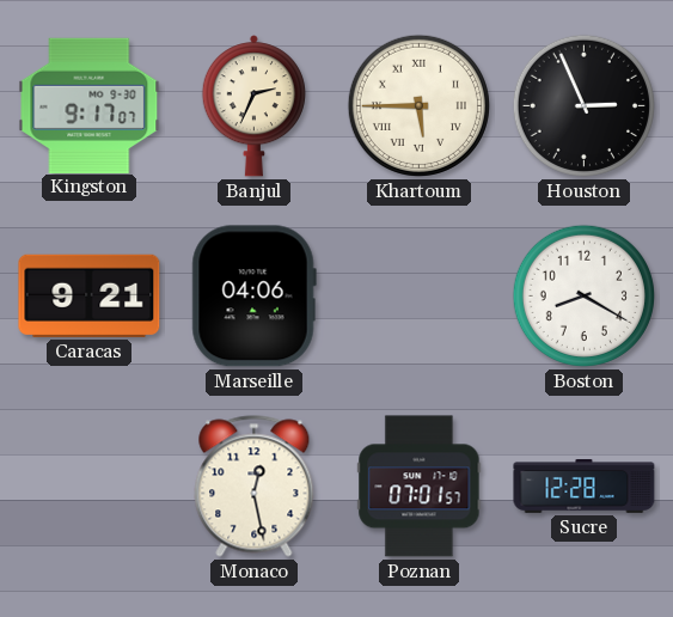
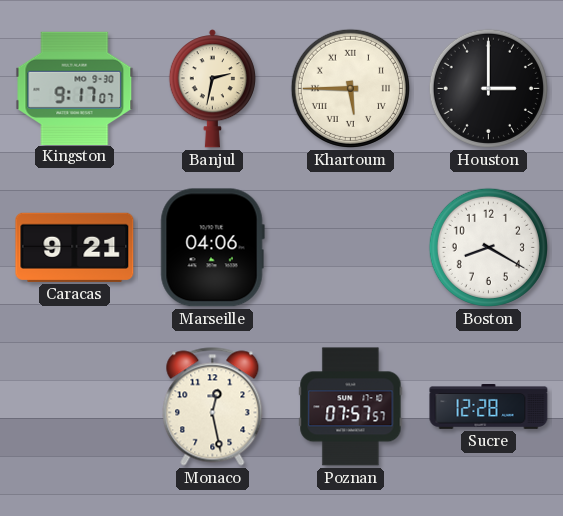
Banjul: 2:34 -> 2:32
Houston: 2:56 -> 3:00
Poznan: 07:01 -> 07:57
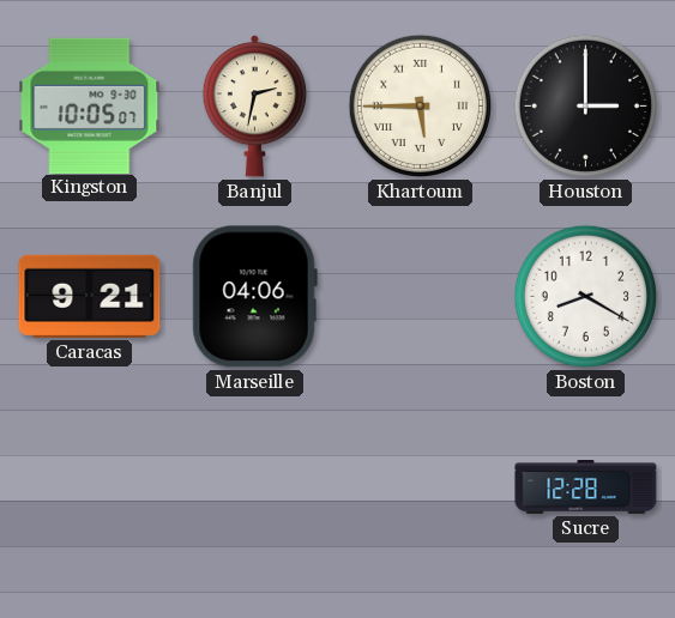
Kingston: 9:17 -> 10:05
Monaco: 12:28 -> none
Poznan: 07:57 -> none
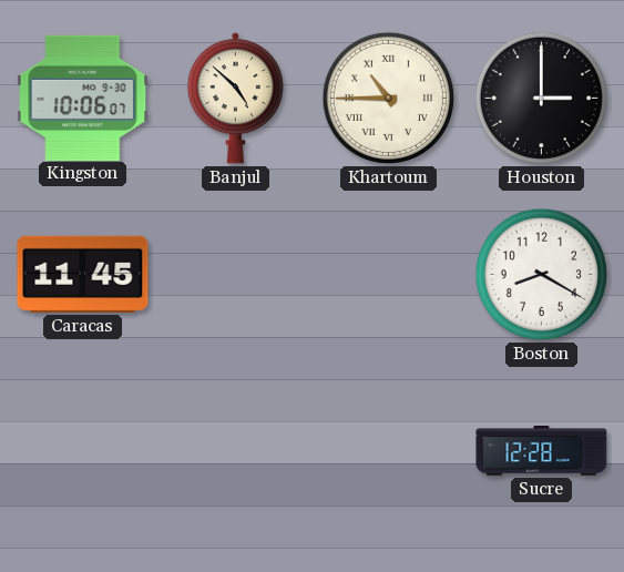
Kingston: 10:05 -> 10:06
Banjul: 2:32 -> 4:52
Khartoum: 5:45 -> 10:45
Caracas: 9:21 -> 11:45
Marseille: 04:06 -> none
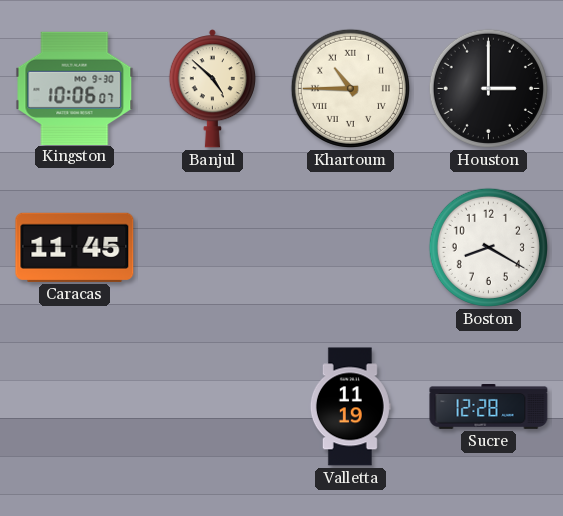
Valletta: none -> 11:19
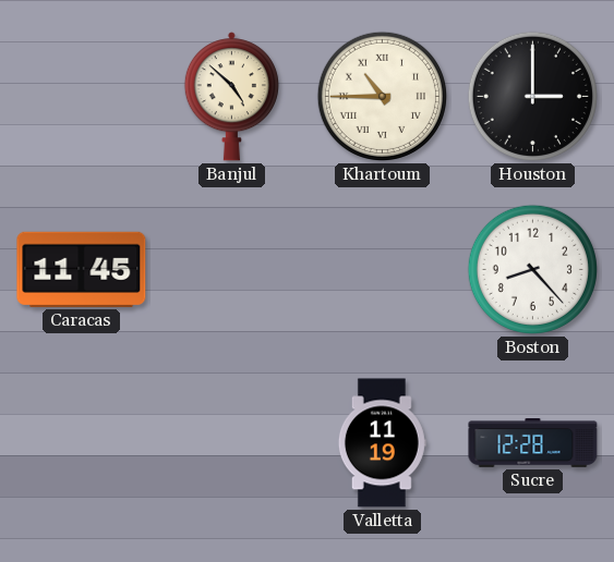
Kingston: 10:06 -> none
Boston: 8:20 -> 8:23
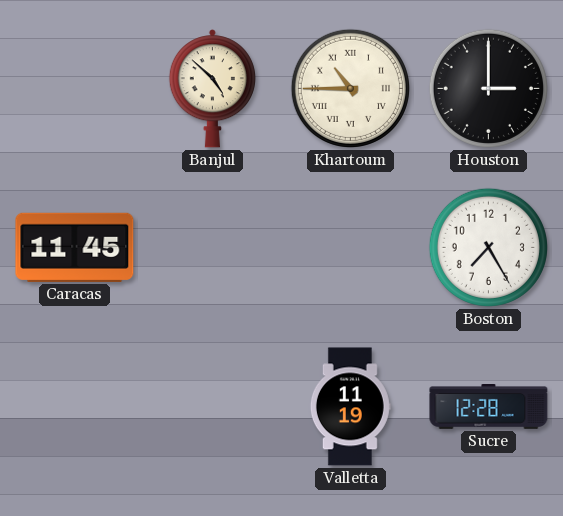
Boston: 8:23 -> 7:25
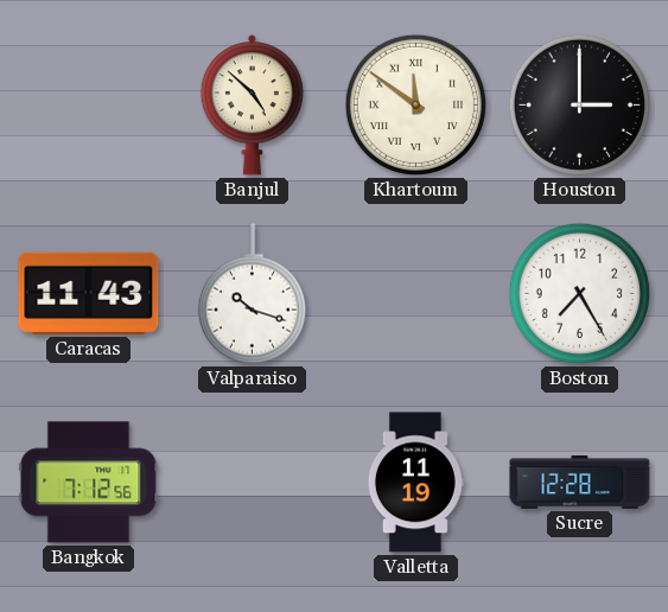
Khartoum: 10:45 -> 11:51
Caracas: 11:45 -> 11:43
Valparaiso: none -> 10:18
Bangkok: none -> 7:12
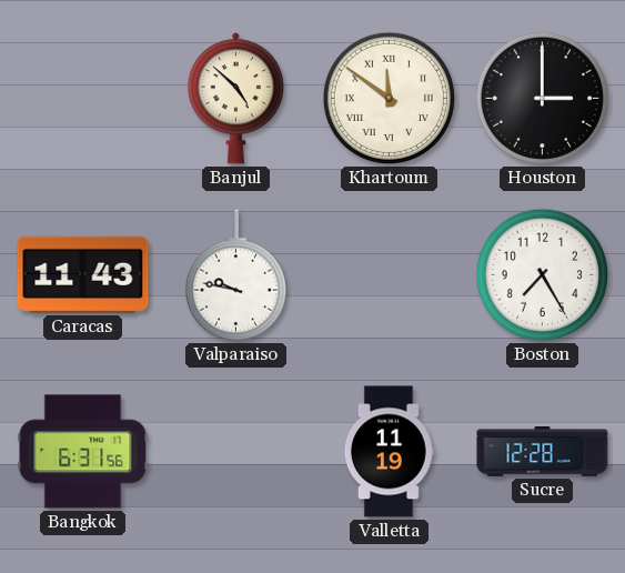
Valparaiso: 10:18 -> 9:47
Bangkok: 7:12 -> 6:31
